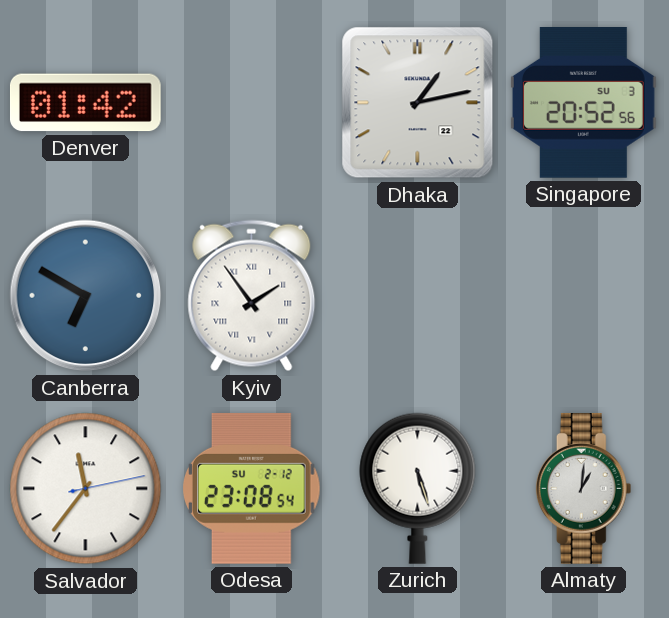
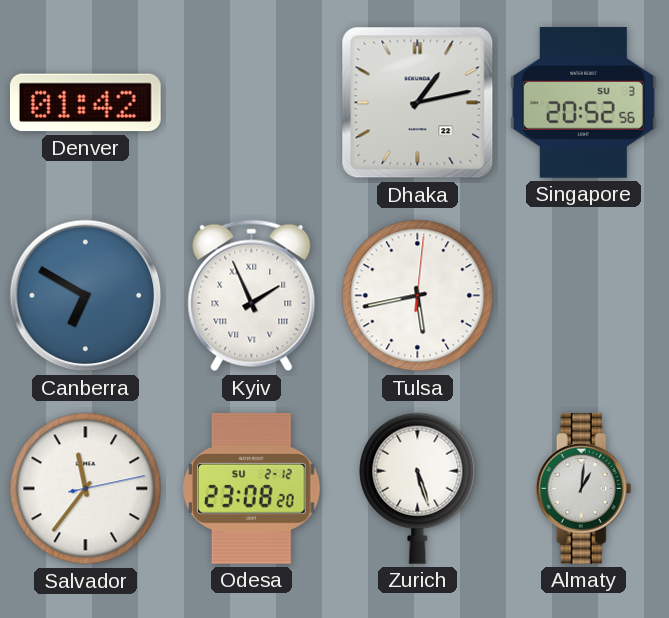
Kyiv: 1:54 -> 1:56
Tulsa: none -> 5:43
Odesa: 23:08:54 -> 23:08:20
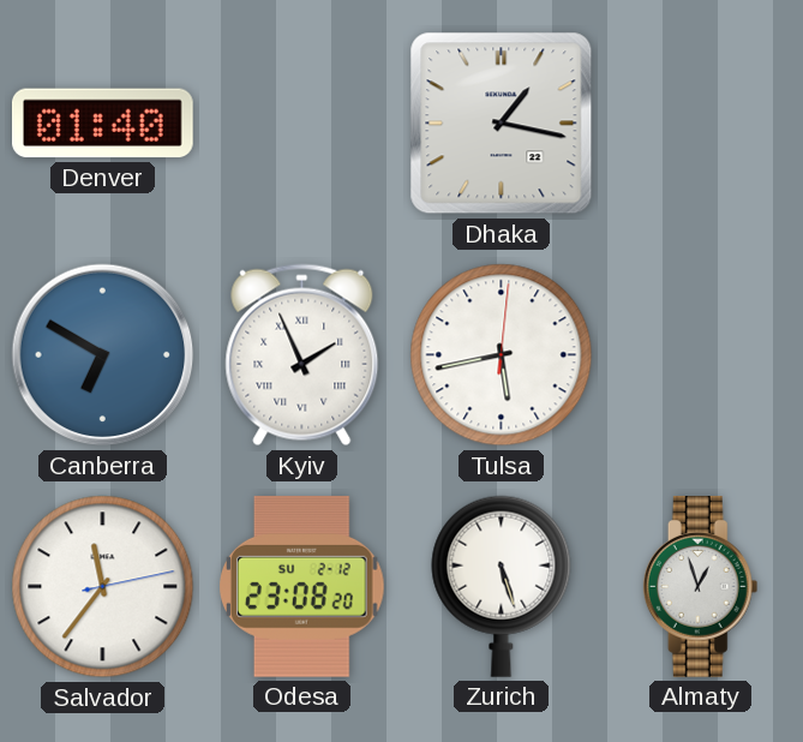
Denver: 01:42 -> 01:40
Dhaka: 1:13 -> 1:17
Singapore: 20:52 -> none
Almaty: 1:01 -> 12:57
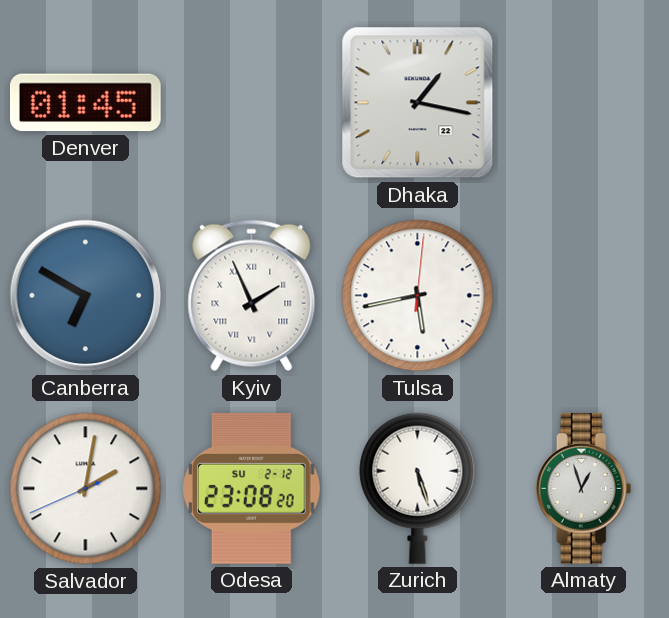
Denver: 01:40 -> 01:45
Salvador: 11:36 -> 2:01
